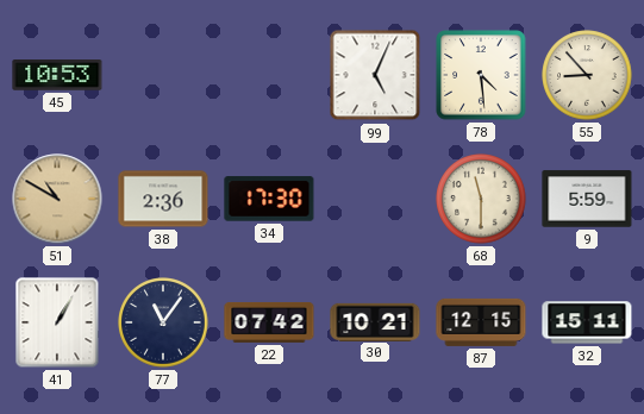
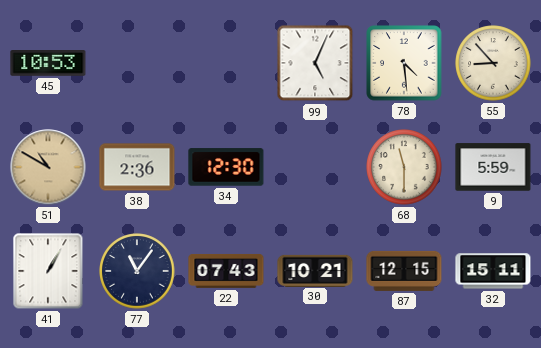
34: 17:30 -> 12:30
22: 07:42 -> 07:43
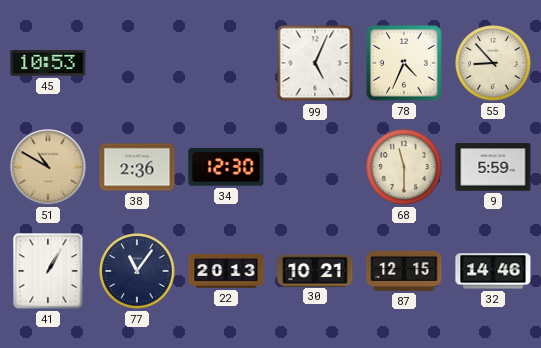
78: 4:29 -> 4:34
22: 07:43 -> 20:13
32: 15:11 -> 14:46
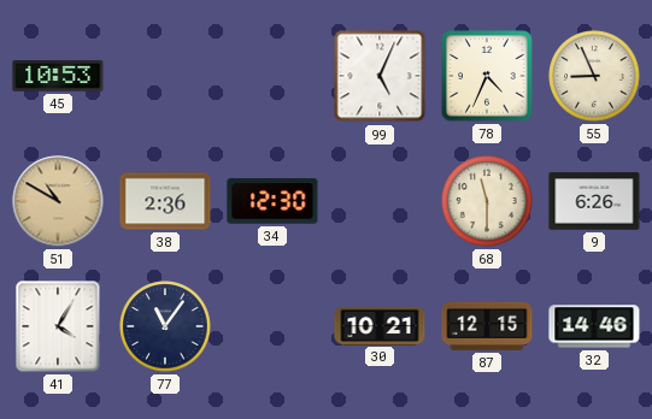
55: 8:53 -> 8:56
9: 5:59 -> 6:26
41: 1:05 -> 4:05
22: 20:13 -> none
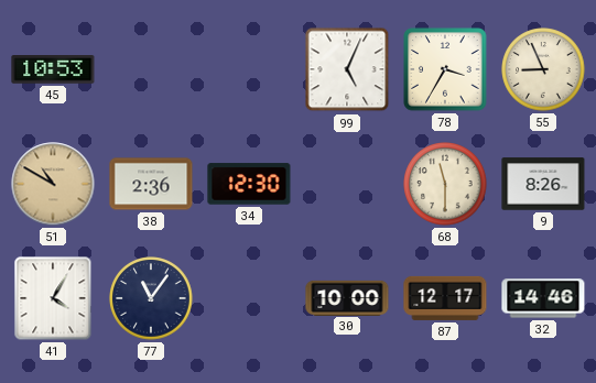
78: 4:34 -> 3:35
9: 6:26 -> 8:26
30: 10:21 -> 10:00
87: 12:15 -> 12:17
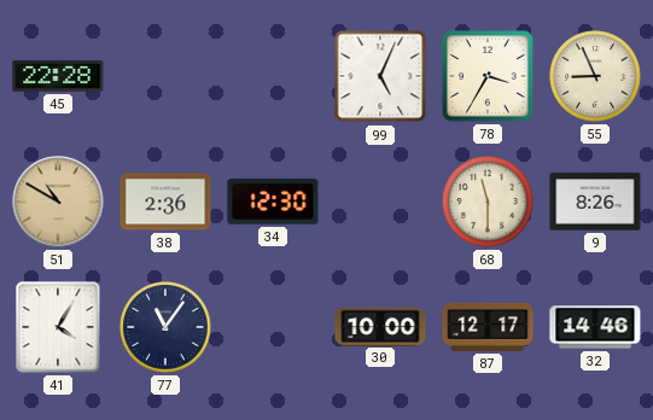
45: 10:53 -> 22:28
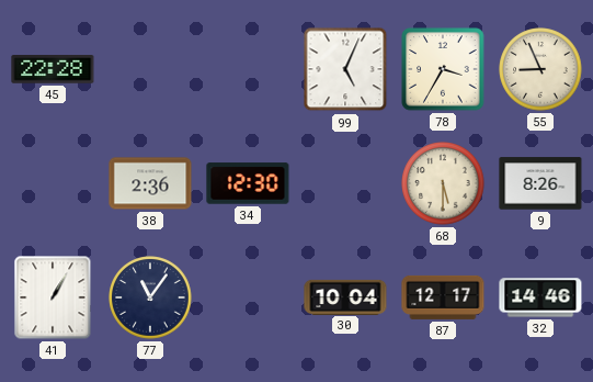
51: 10:50 -> none
68: 11:30 -> 5:30
41: 4:05 -> 1:05
30: 10:00 -> 10:04
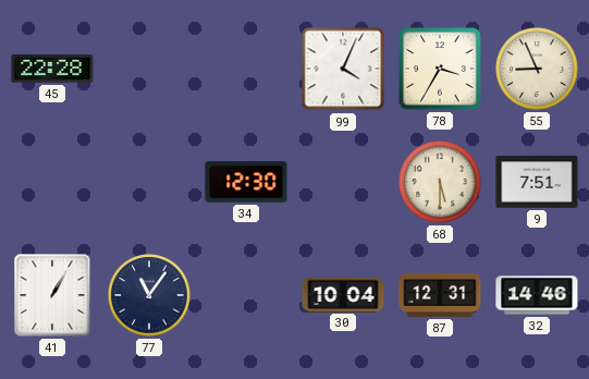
99: 5:04 -> 4:04
38: 2:36 -> none
9: 8:26 -> 7:51
87: 12:17 -> 12:31
